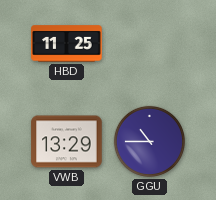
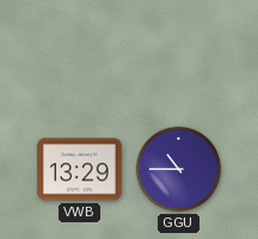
HBD: 11:25 -> none
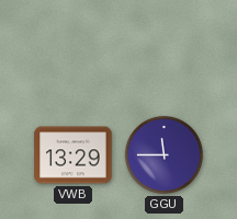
GGU: 10:45 -> 11:45
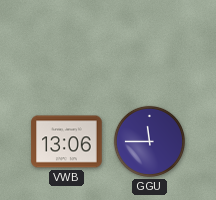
VWB: 13:29 -> 13:06
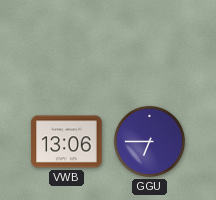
GGU: 11:45 -> 6:45
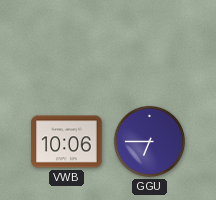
VWB: 13:06 -> 10:06
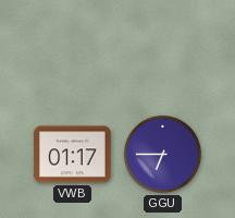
VWB: 10:06 -> 01:17
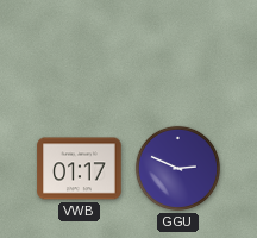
GGU: 6:45 -> 2:49
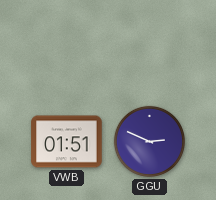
VWB: 01:17 -> 01:51
